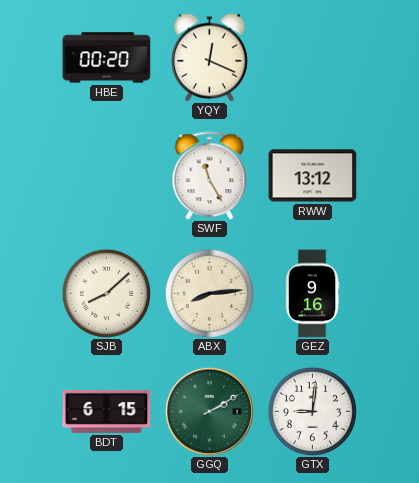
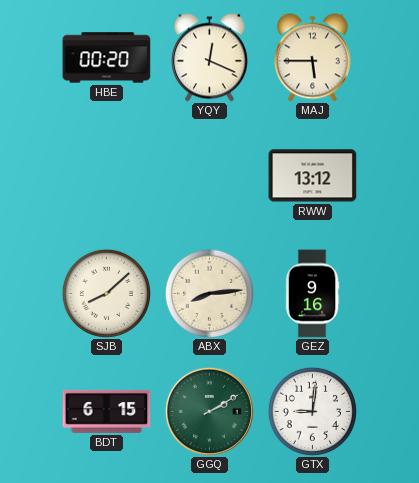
MAJ: none -> 5:45
SWF: 11:25 -> none
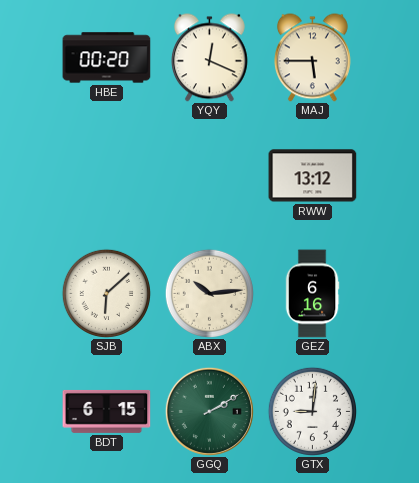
SJB: 8:08 -> 6:08
ABX: 8:14 -> 10:14
GEZ: 9:16 -> 6:16
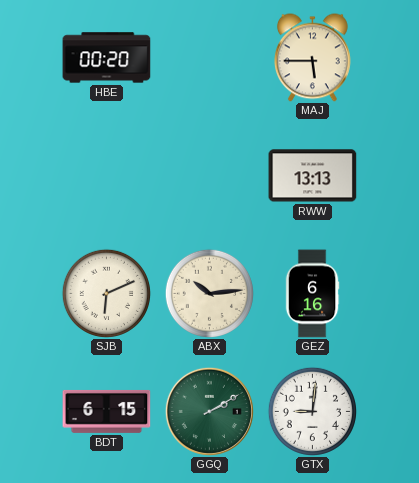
YQY: 12:19 -> none
RWW: 13:12 -> 13:13
SJB: 6:08 -> 6:11
